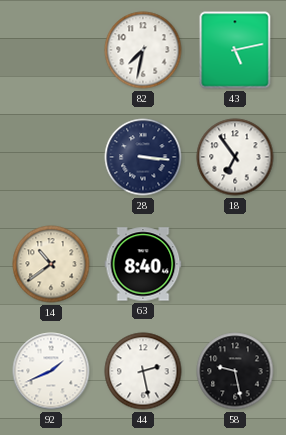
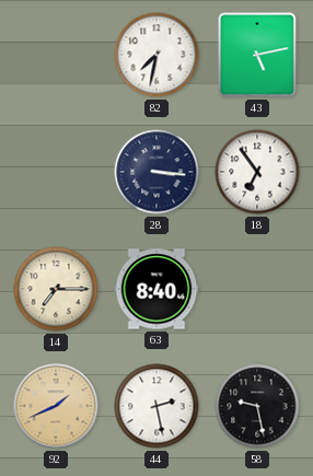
14: 10:39 -> 7:15
92 dial: white -> champagne
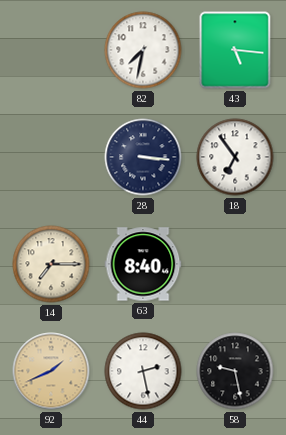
43: 5:13 -> 5:16
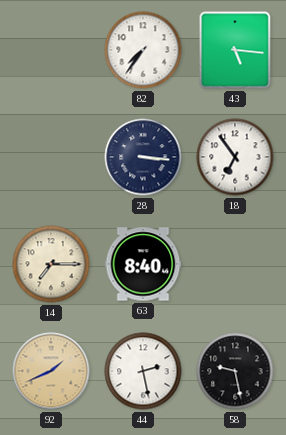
82: 7:32 -> 7:36
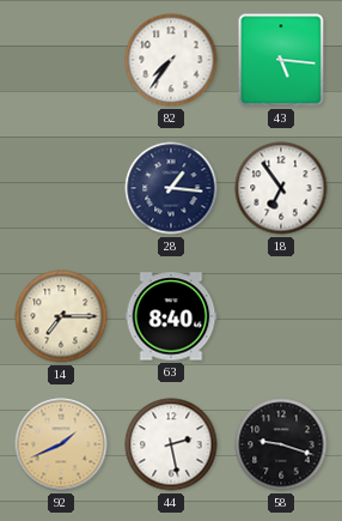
28: 3:16 -> 1:16
58: 9:28 -> 9:18
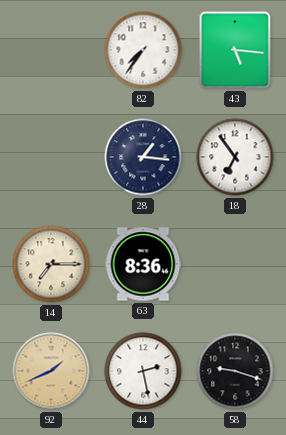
63: 8:40 -> 8:36
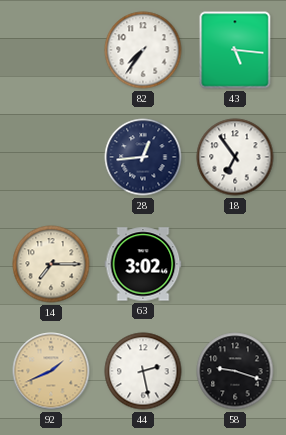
28: 1:16 -> 12:44
63: 8:36 -> 3:02
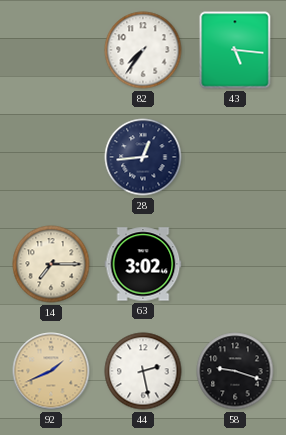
18: 6:54 -> none
